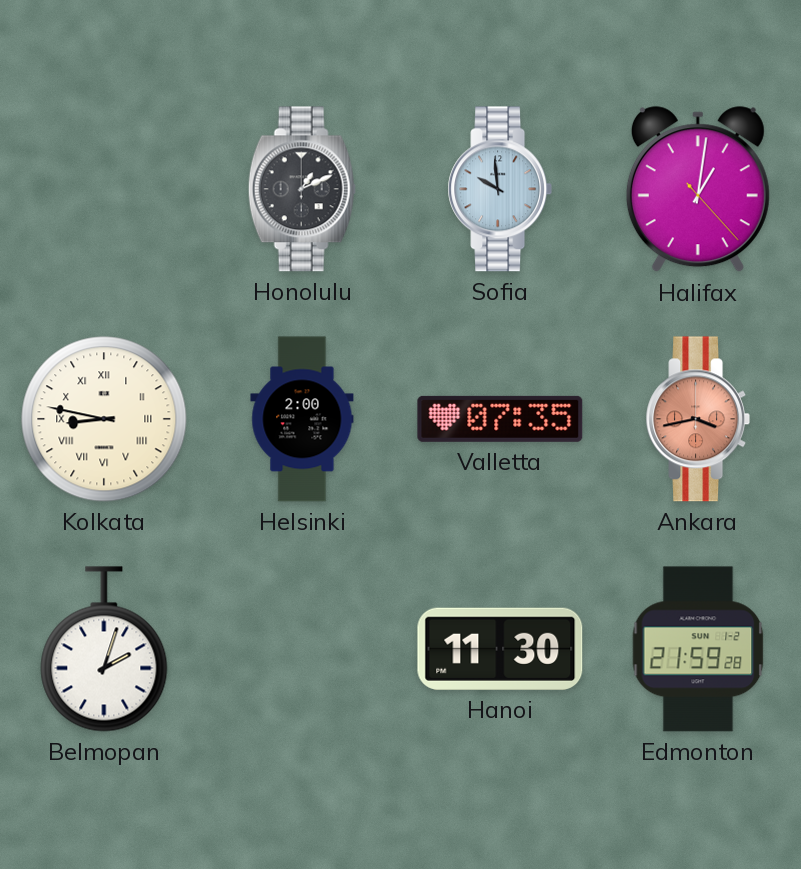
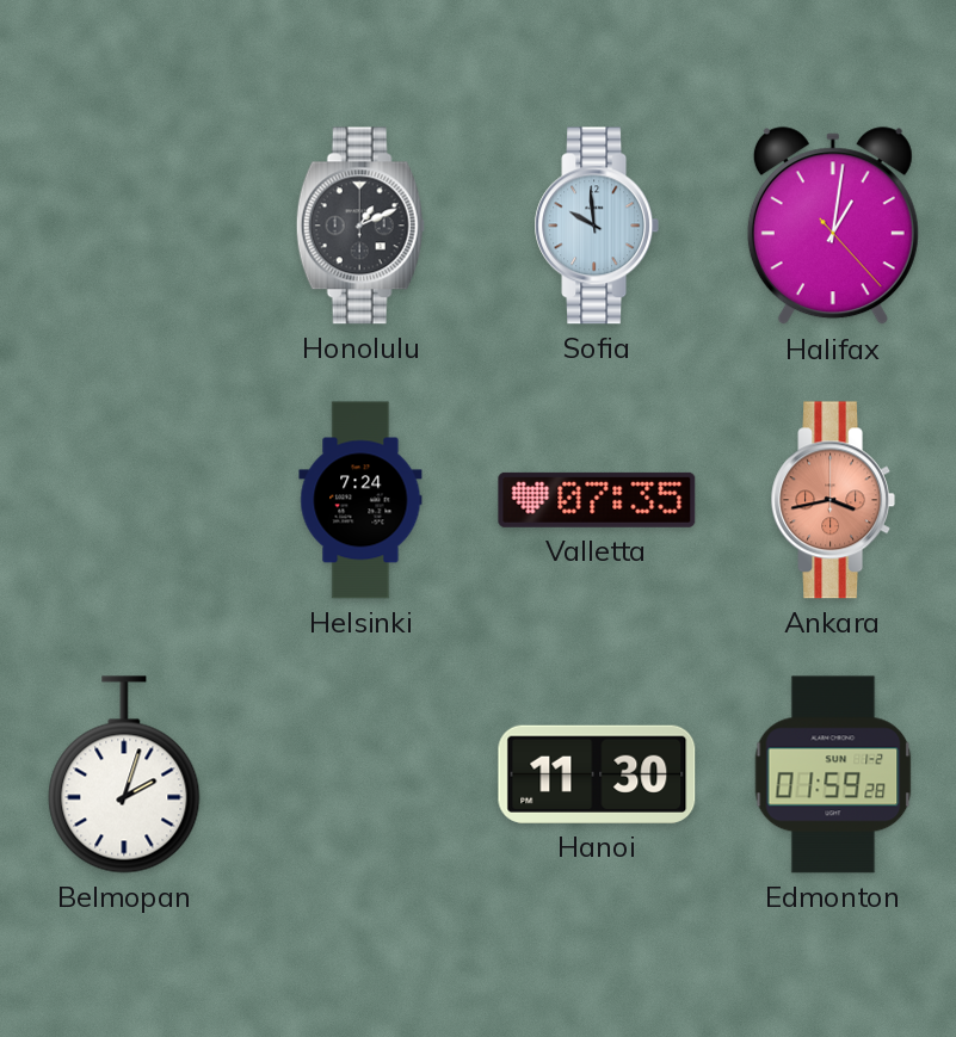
Kolkata: 8:47 -> none
Helsinki: 2:00 -> 7:24
Edmonton: 21:59 -> 01:59
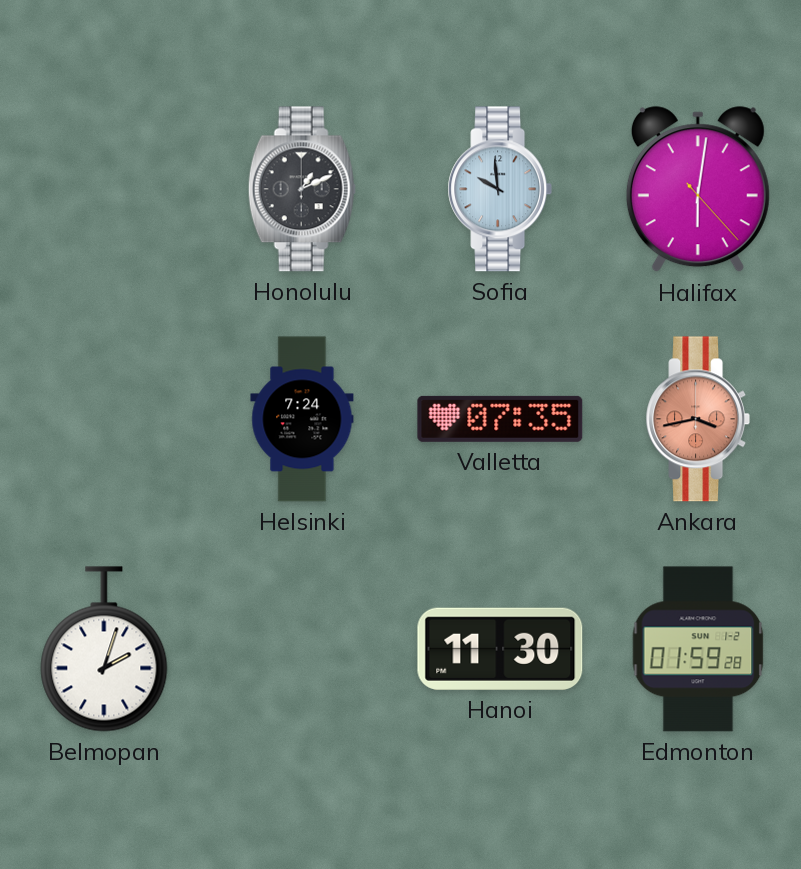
Halifax: 1:01 -> 6:01
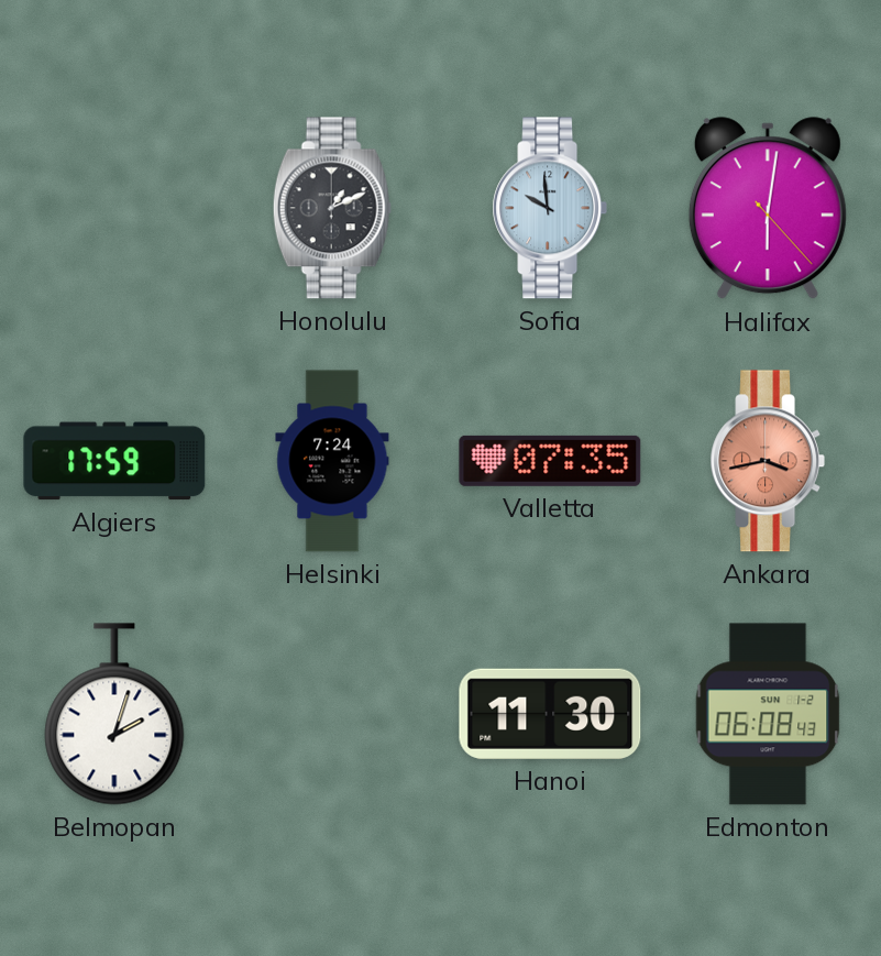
Algiers: none -> 17:59
Edmonton: 01:59 -> 06:08
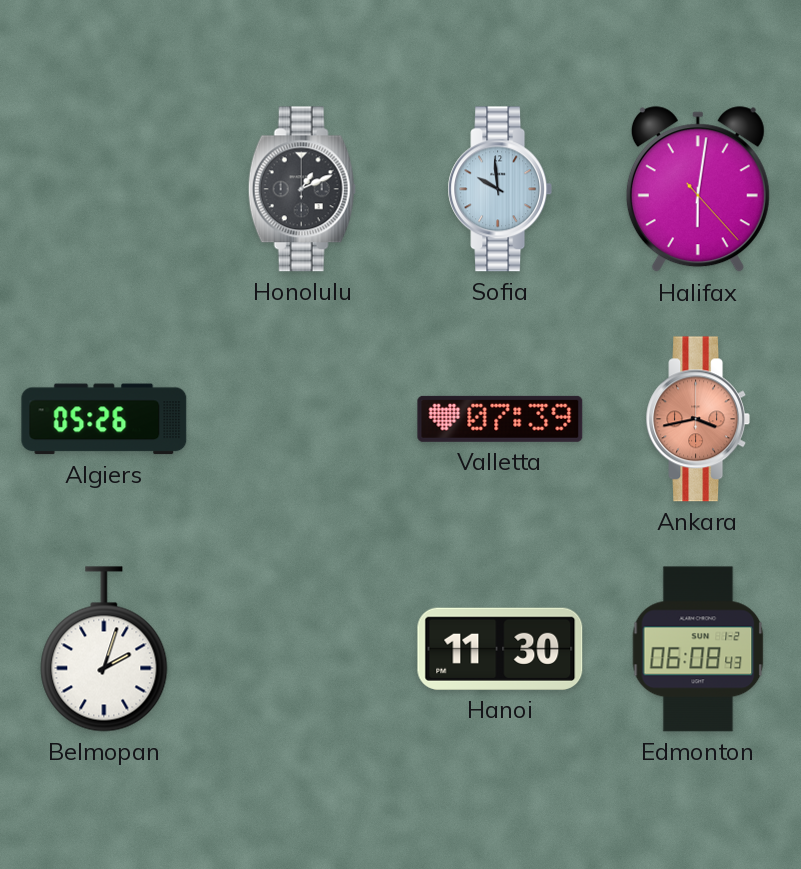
Algiers: 17:59 -> 05:26
Helsinki: 7:24 -> none
Valletta: 07:35 -> 07:39
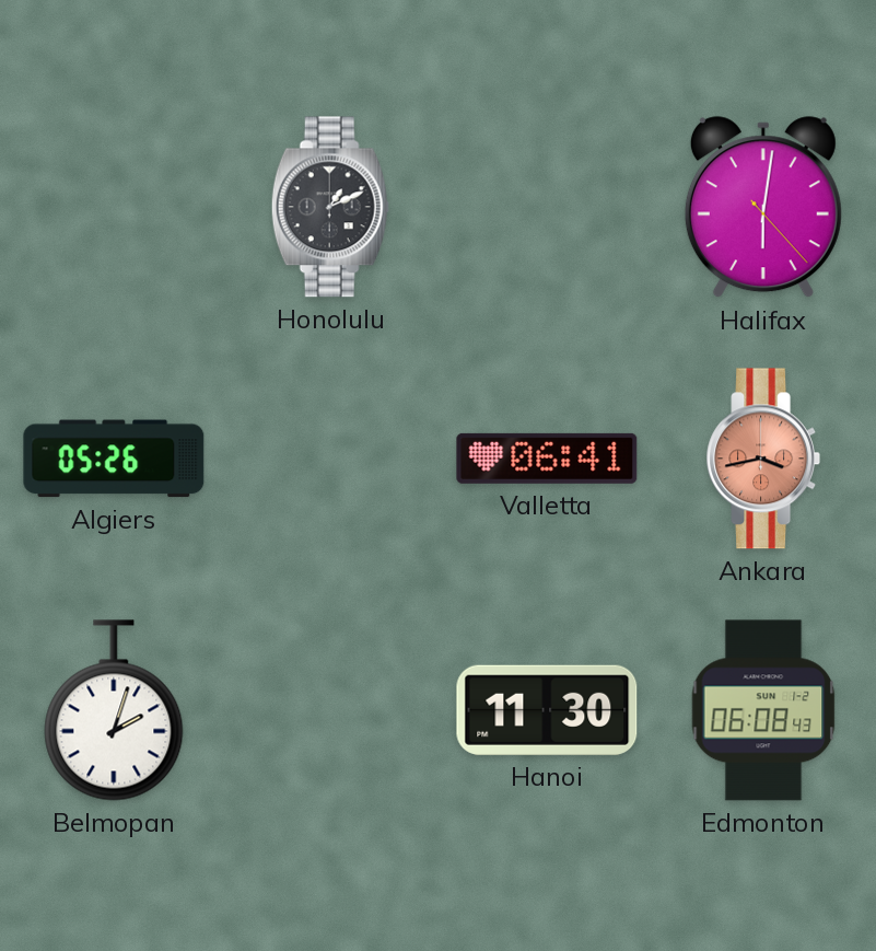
Sofia: 9:59 -> none
Valletta: 07:39 -> 06:41
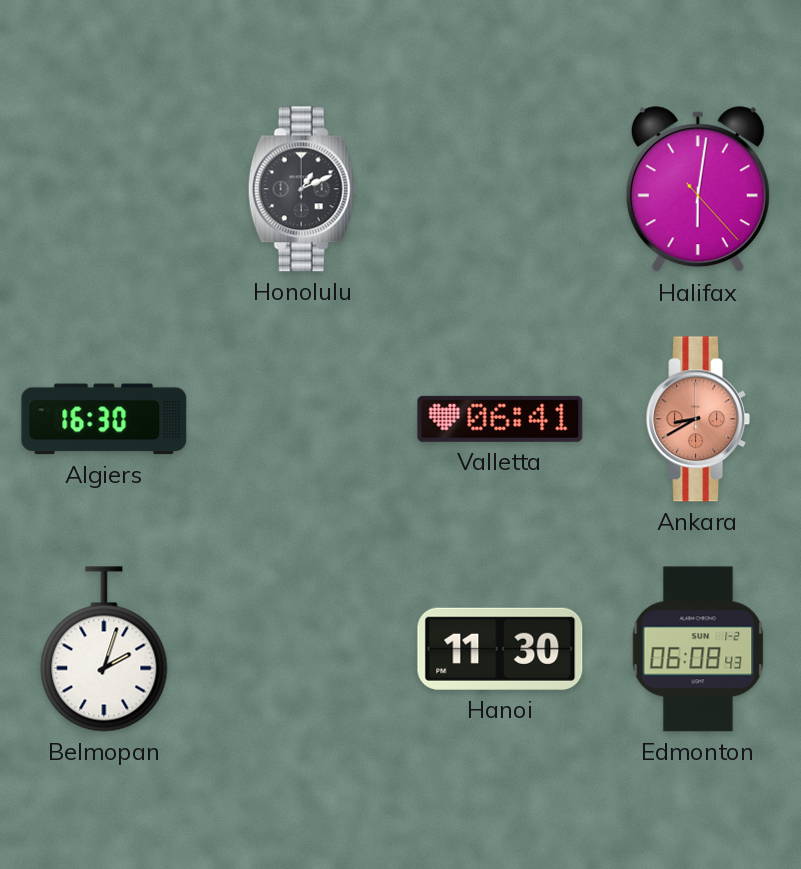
Algiers: 05:26 -> 16:30
Ankara: 3:43 -> 8:40
